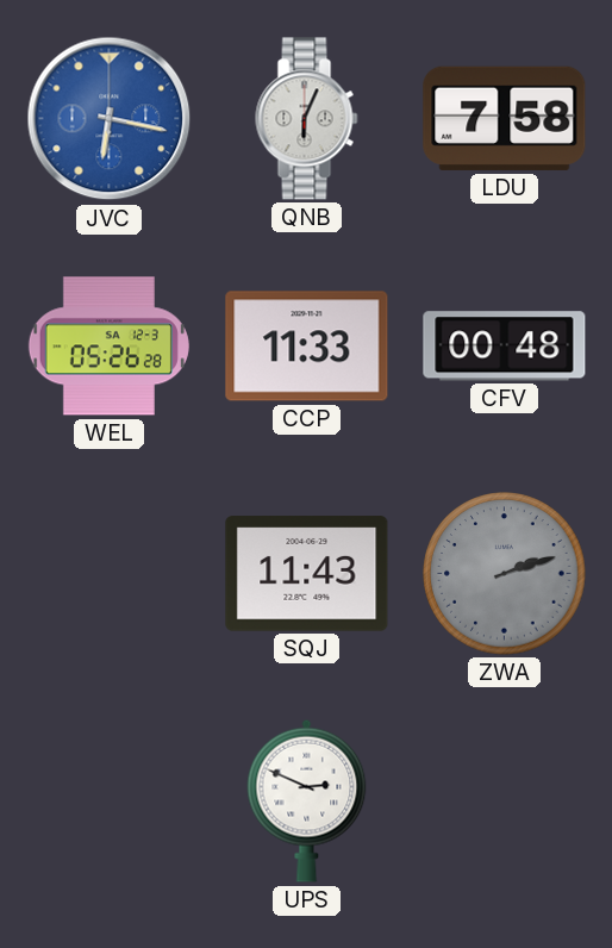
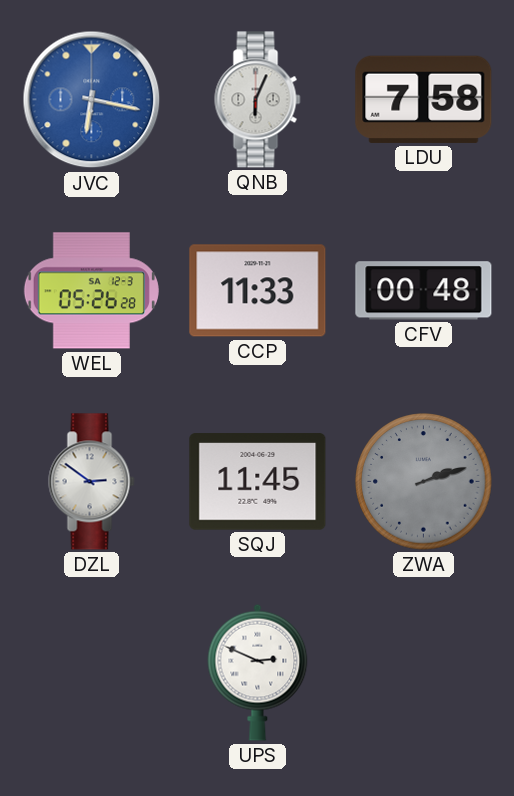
DZL: none -> 2:51
SQJ: 11:43 -> 11:45
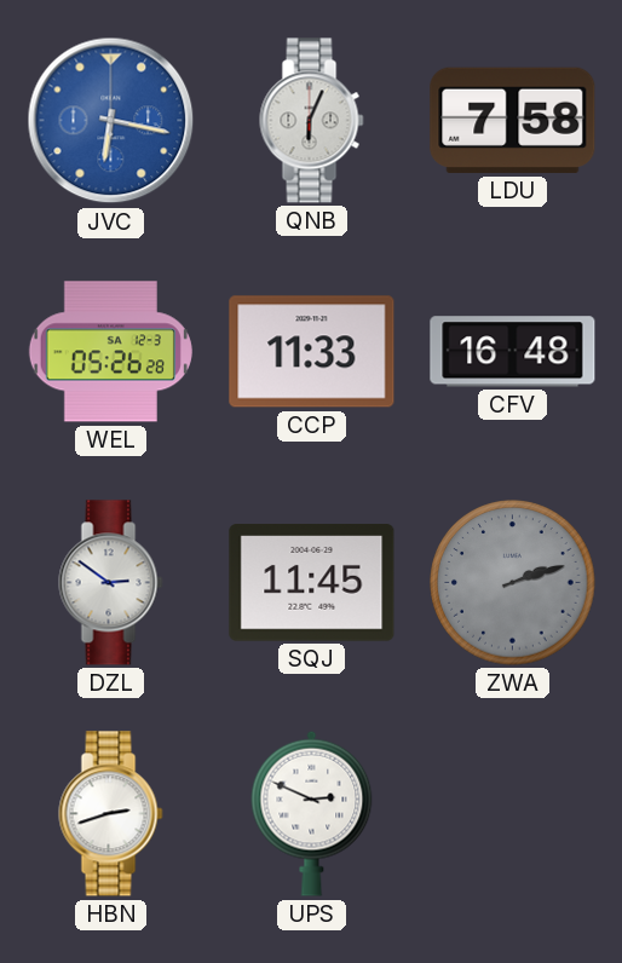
CFV: 00:48 -> 16:48
HBN: none -> 2:42
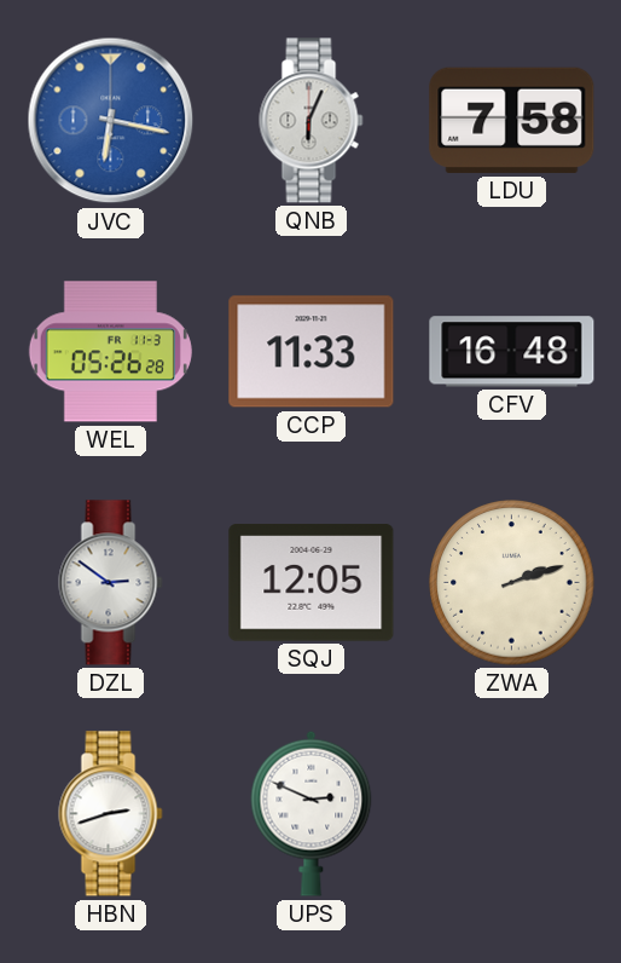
WEL date: SA 12-3 -> FR 11-3
SQJ: 11:45 -> 12:05
ZWA dial: grey -> cream
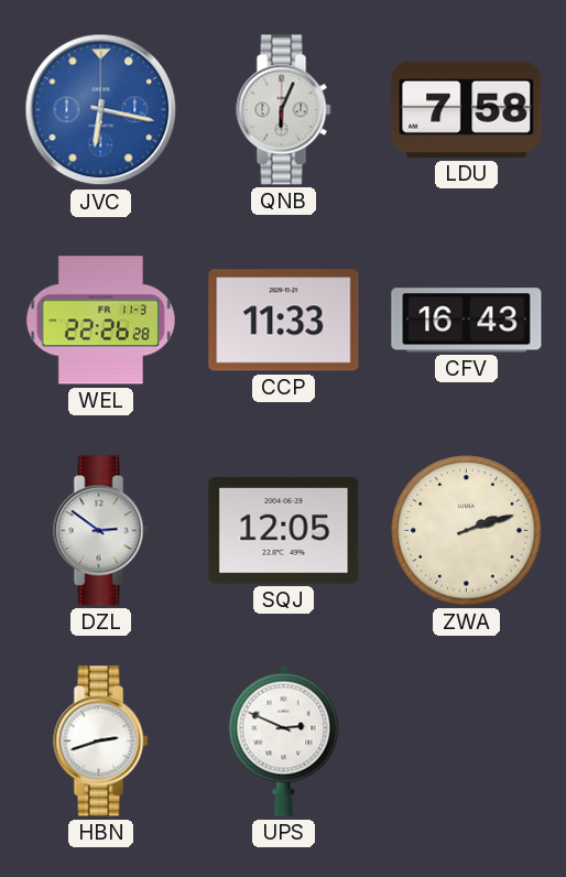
WEL: 05:26 -> 22:26
CFV: 16:48 -> 16:43
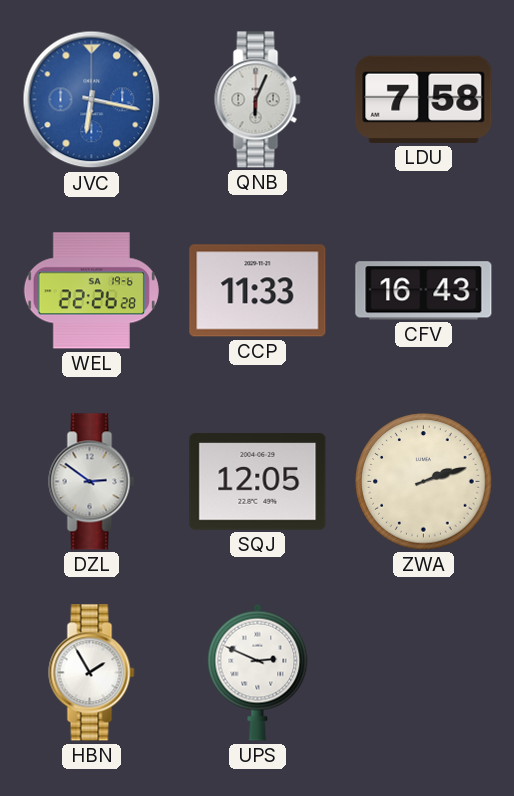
WEL date: FR 11-3 -> SA 19-6
HBN: 2:42 -> 1:55
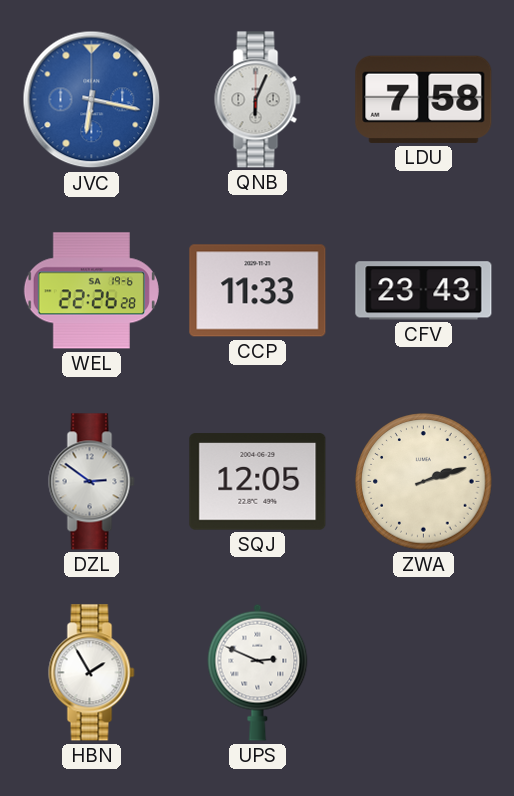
CFV: 16:43 -> 23:43
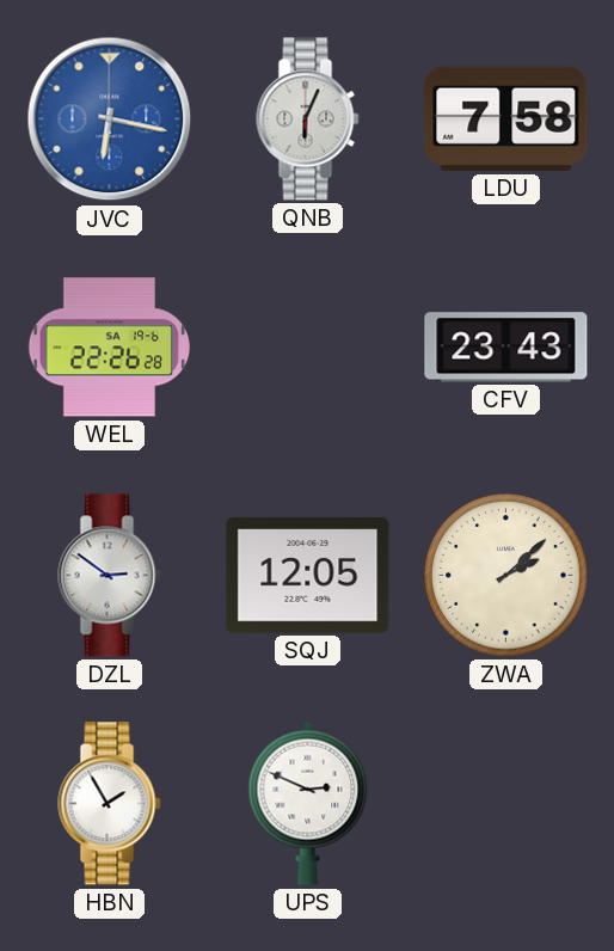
CCP: 11:33 -> none
ZWA: 2:12 -> 2:08
